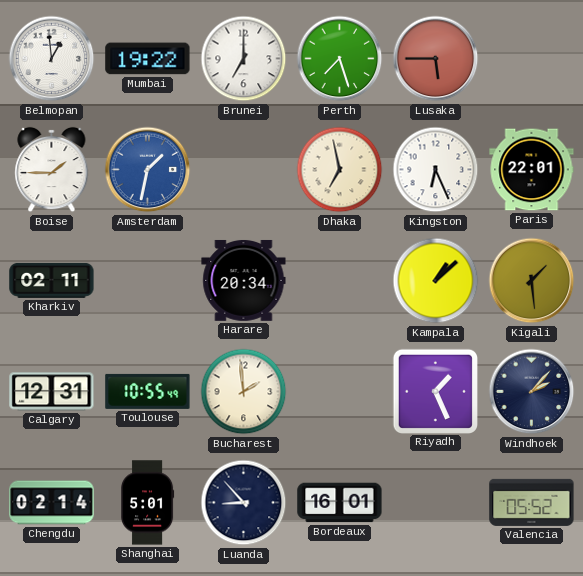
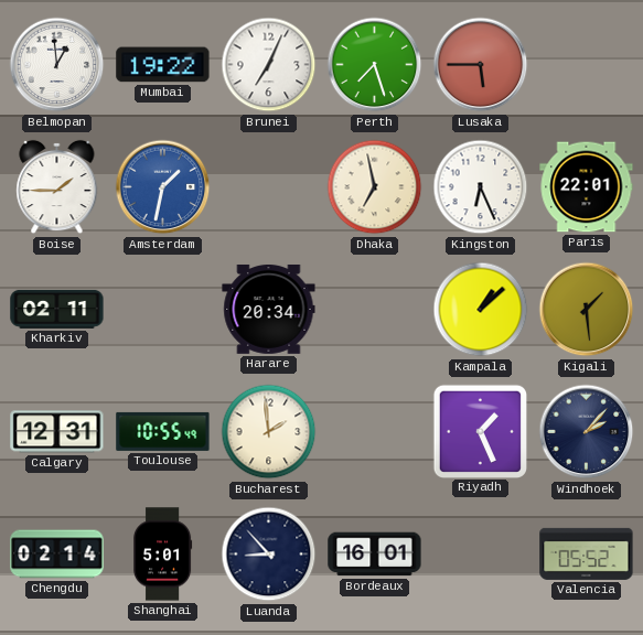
Brunei: 7:00 -> 7:04
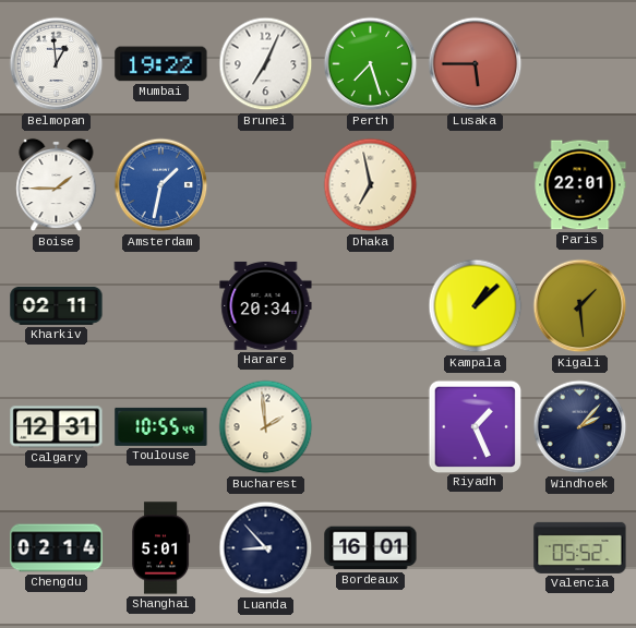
Kingston: 6:26 -> none
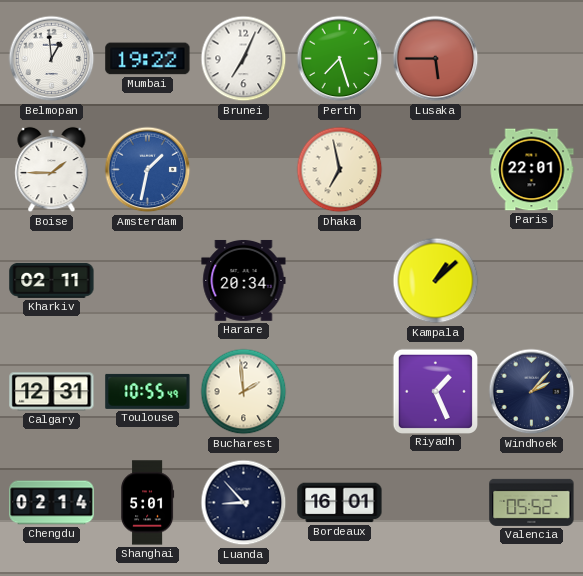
Kigali: 1:29 -> none
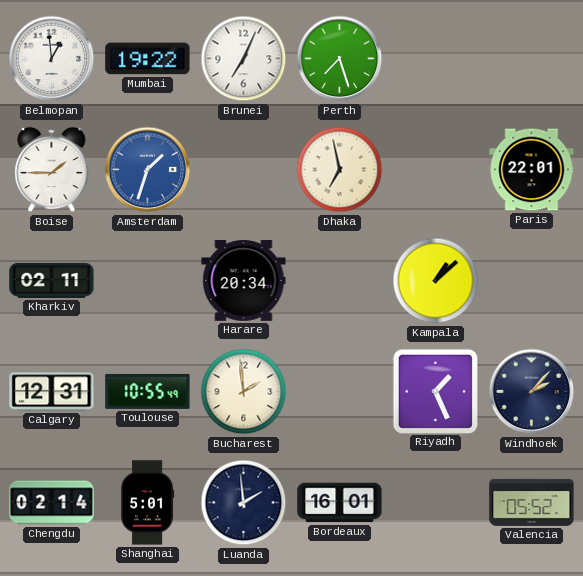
Lusaka: 5:45 -> none
Amsterdam: 1:32 -> 1:33
Luanda: 8:53 -> 1:59
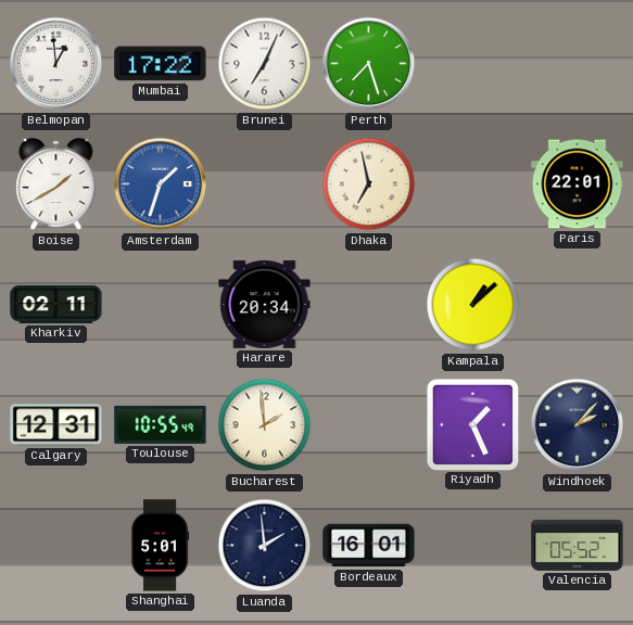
Mumbai: 19:22 -> 17:22
Boise: 1:45 -> 1:40
Chengdu: 02:14 -> none
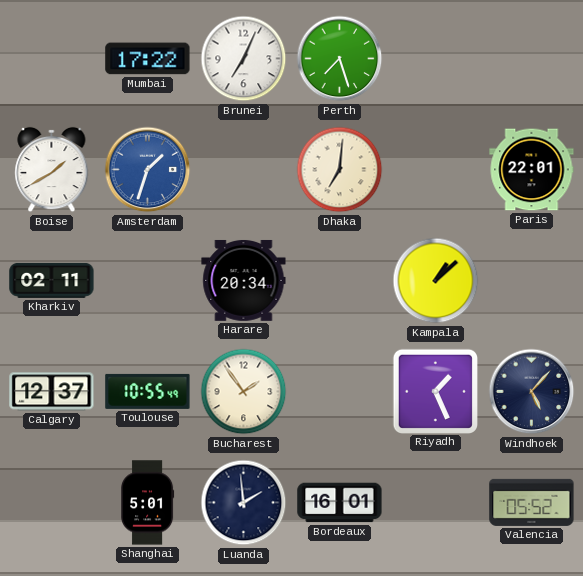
Belmopan: 12:59 -> none
Dhaka: 6:58 -> 7:01
Calgary: 12:31 -> 12:37
Bucharest: 1:59 -> 1:54
Windhoek: 2:07 -> 5:07
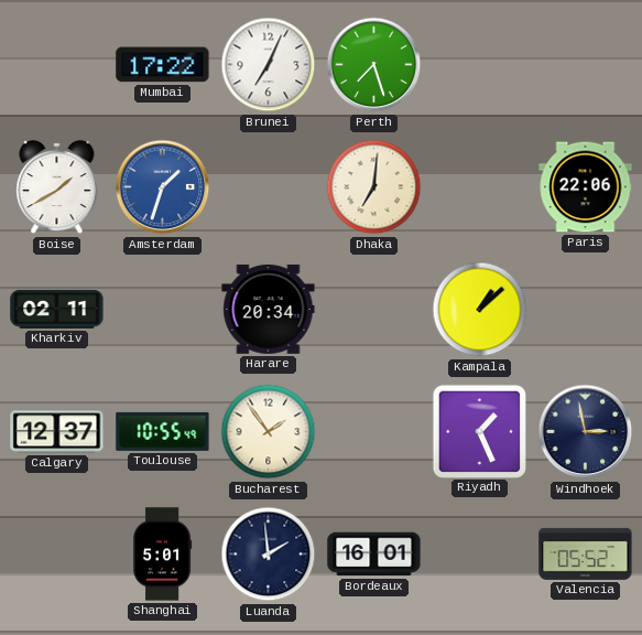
Paris: 22:01 -> 22:06
Windhoek: 5:07 -> 2:58
